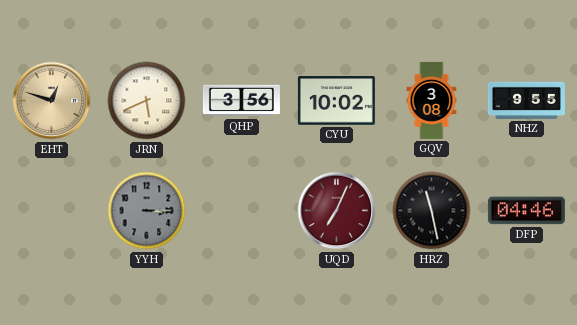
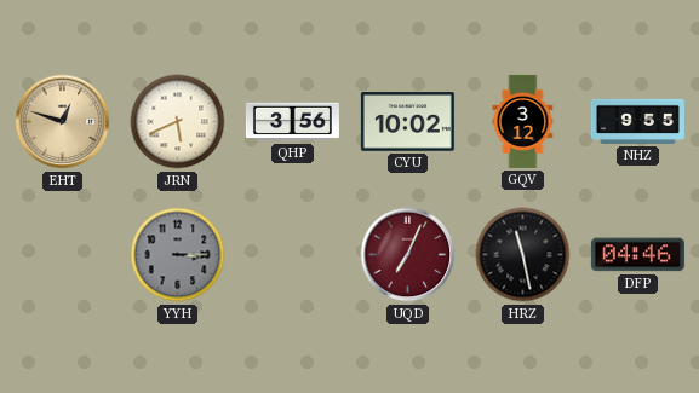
GQV: 3:08 -> 3:12
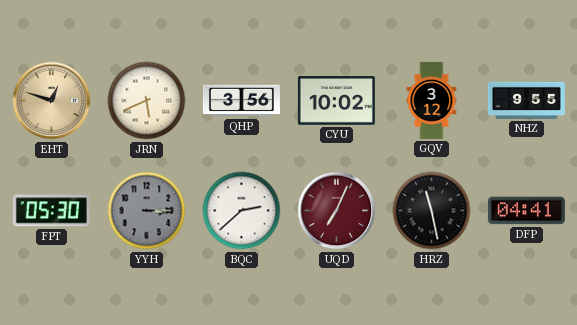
FPT: none -> 05:30
BQC: none -> 2:38
DFP: 04:46 -> 04:41
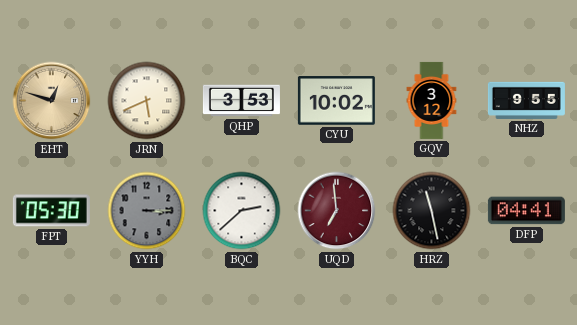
QHP: 3:56 -> 3:53
UQD: 7:04 -> 6:59
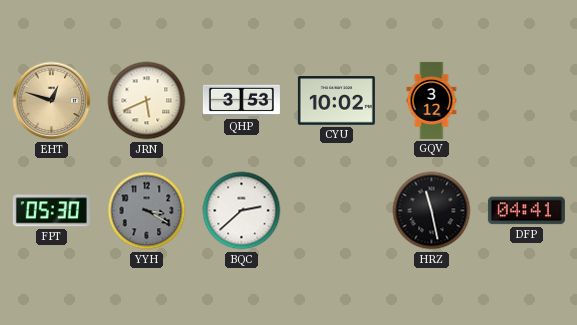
NHZ: 9:55 -> none
YYH: 3:15 -> 3:20
UQD: 6:59 -> none
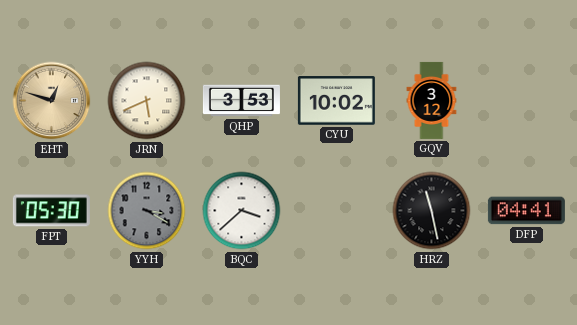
BQC: 2:38 -> 3:38
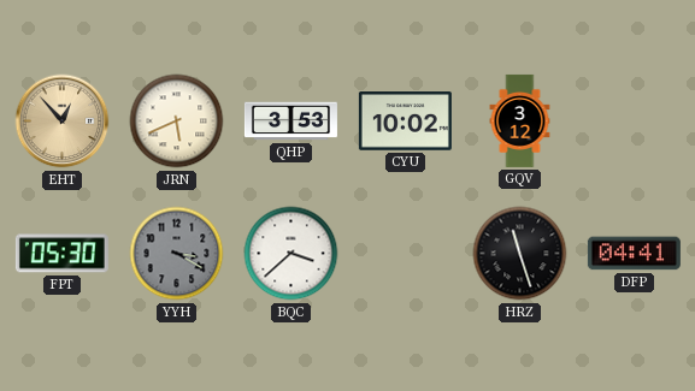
EHT: 12:48 -> 12:53
HRZ: 11:28 -> 11:27
